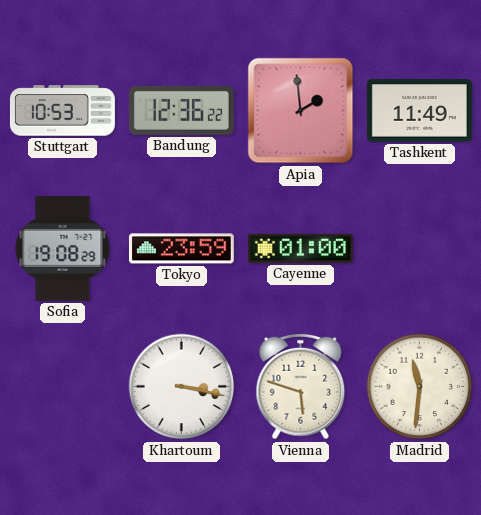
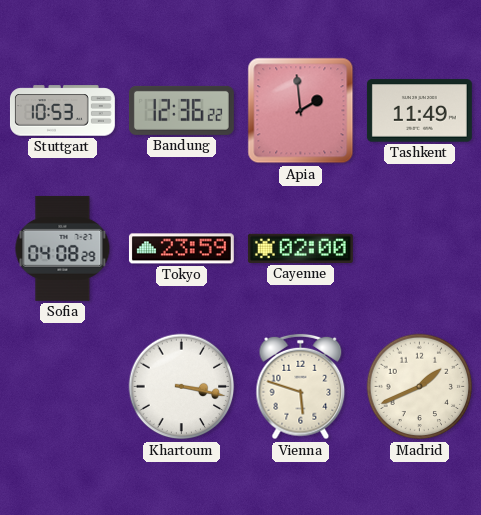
Sofia: 19:08 -> 04:08
Cayenne: 01:00 -> 02:00
Madrid: 11:31 -> 1:41
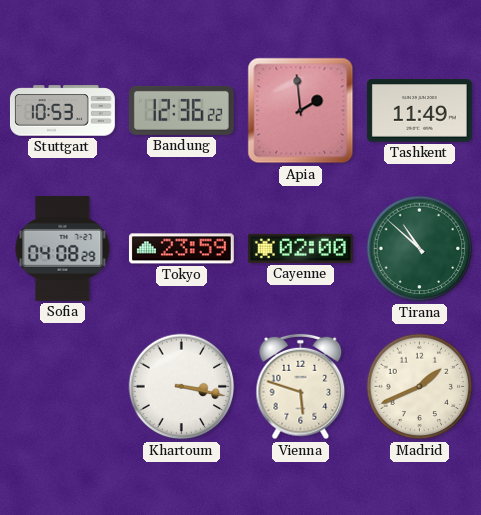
Tirana: none -> 10:52
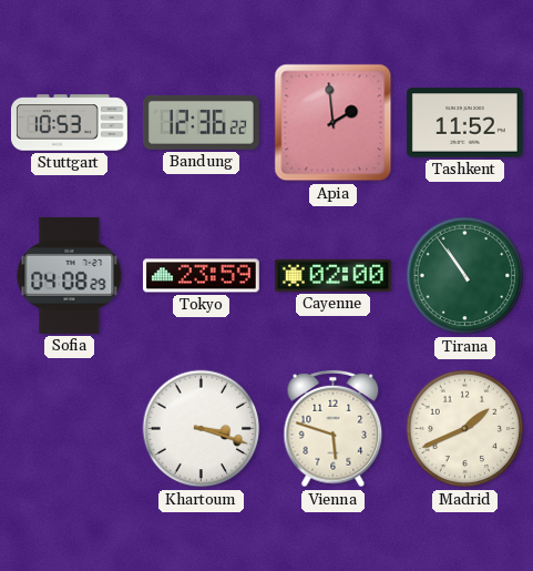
Tashkent: 11:49 -> 11:52
Tirana: 10:52 -> 10:54
Khartoum: 3:17 -> 3:18
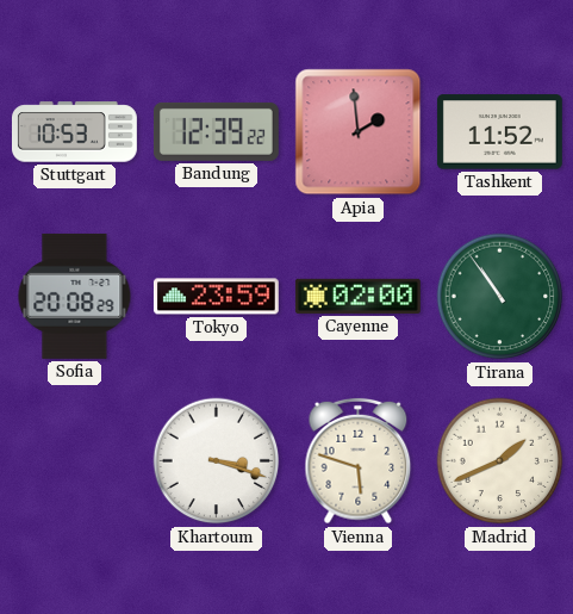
Bandung: 12:36 -> 12:39
Sofia: 04:08 -> 20:08
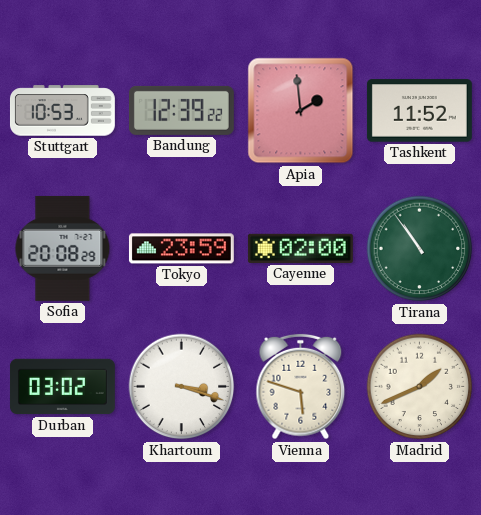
Durban: none -> 03:02
